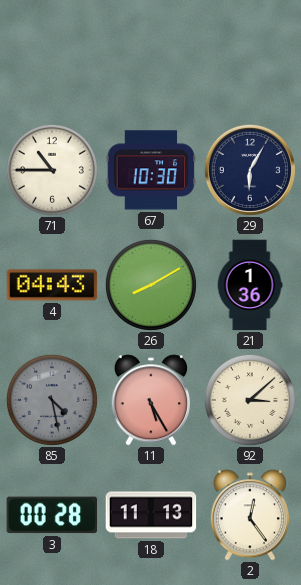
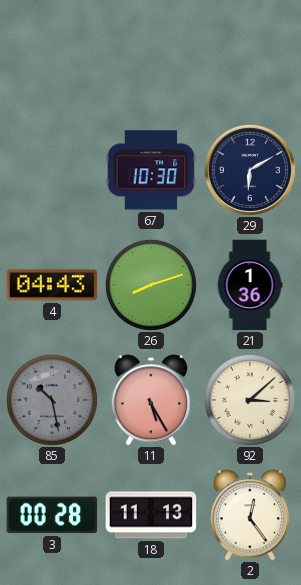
71: 10:45 -> none
29: 6:05 -> 6:10
26: 8:10 -> 8:12
85: 4:28 -> 10:28
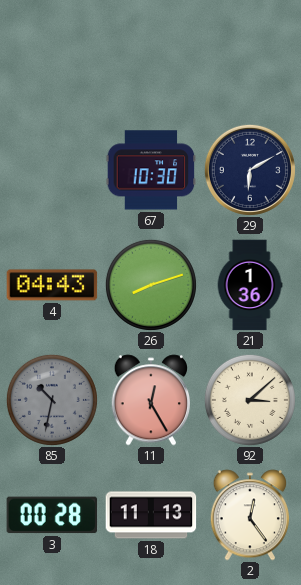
85: 10:28 -> 10:32
11: 5:25 -> 12:25
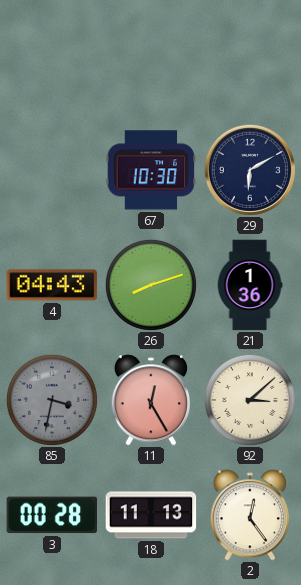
85: 10:32 -> 3:32
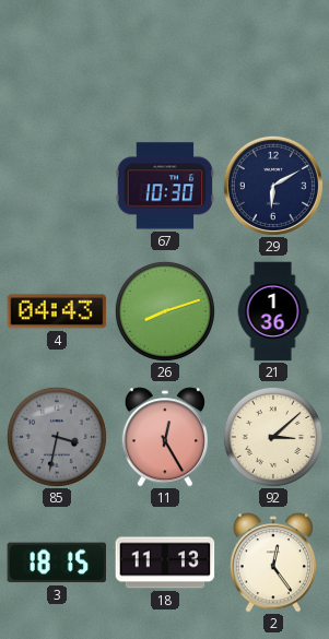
3: 00:28 -> 18:15
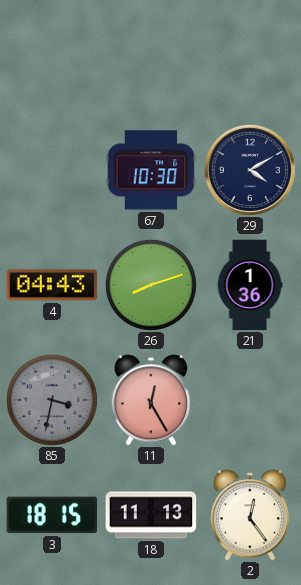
29: 6:10 -> 4:10
92: 3:08 -> none
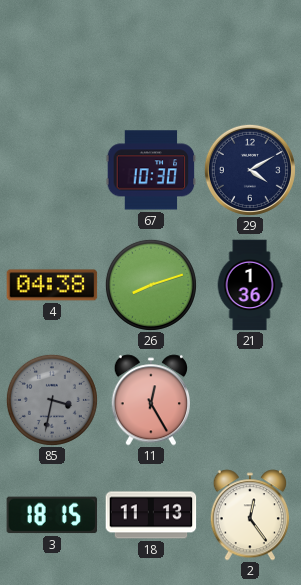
4: 04:43 -> 04:38
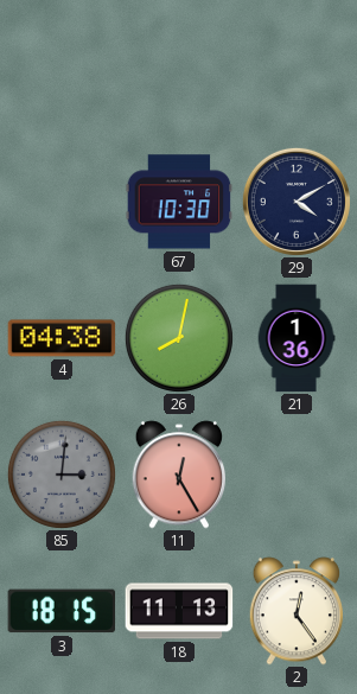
26: 8:12 -> 8:02
85: 3:32 -> 3:01
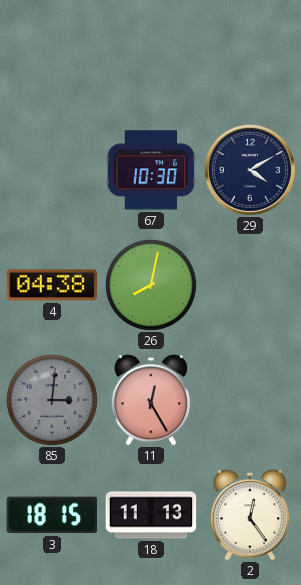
21: 1:36 -> none
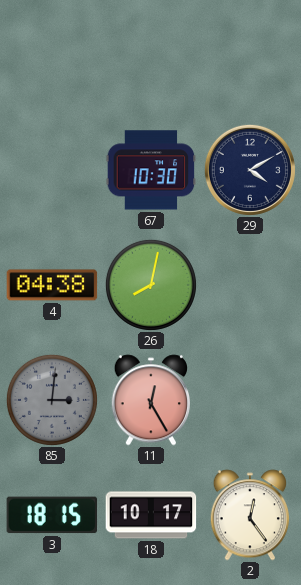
18: 11:13 -> 10:17
